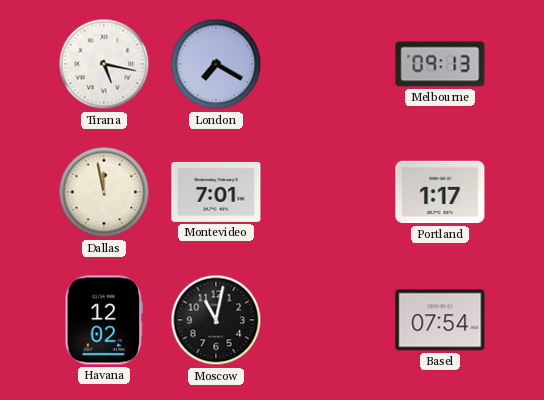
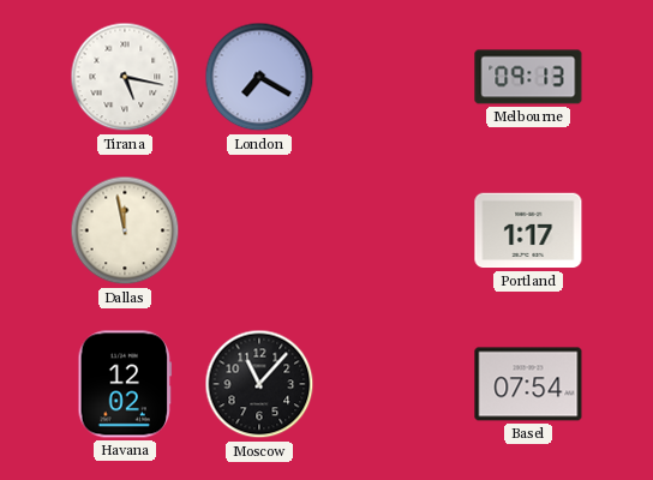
Montevideo: 7:01 -> none
Moscow: 11:02 -> 11:07
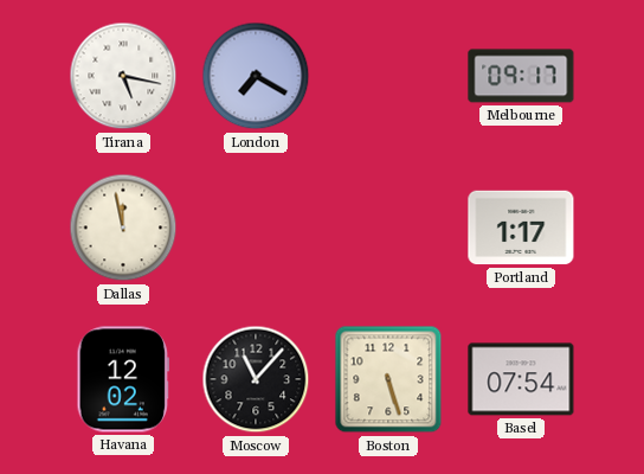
Melbourne: 09:13 -> 09:17
Boston: none -> 5:27
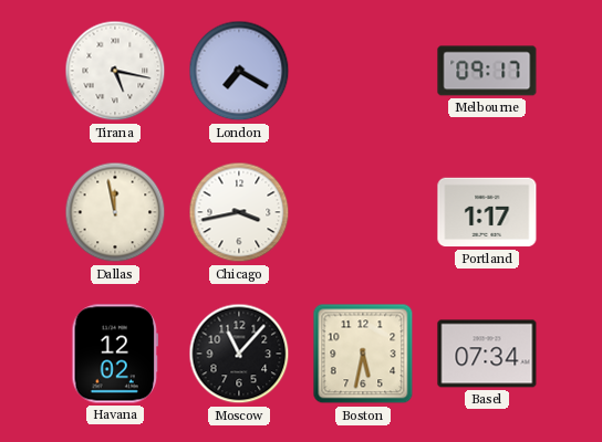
Chicago: none -> 3:43
Boston: 5:27 -> 5:32
Basel: 07:54 -> 07:34
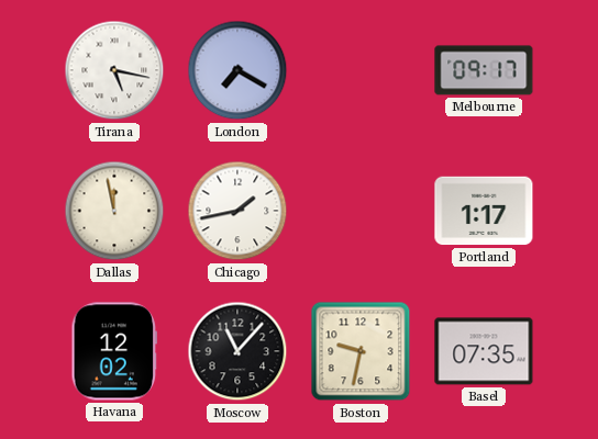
Chicago: 3:43 -> 1:43
Boston: 5:32 -> 9:32
Basel: 07:34 -> 07:35
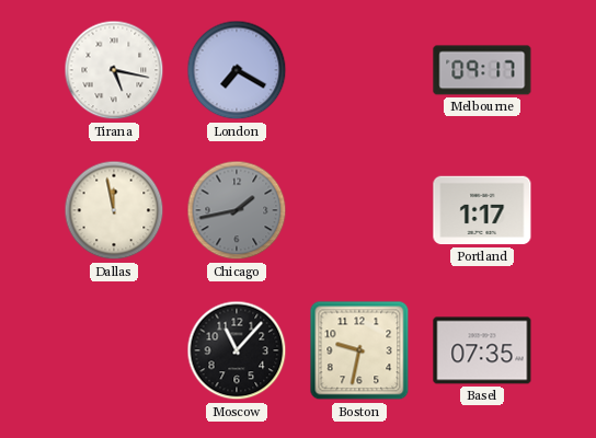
Chicago dial: white -> grey
Havana: 12:02 -> none
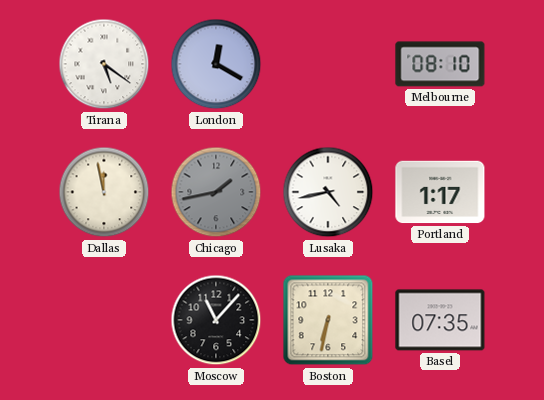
Tirana: 5:17 -> 5:21
London: 7:20 -> 12:20
Melbourne: 09:17 -> 08:10
Lusaka: none -> 4:43
Boston: 9:32 -> 6:32
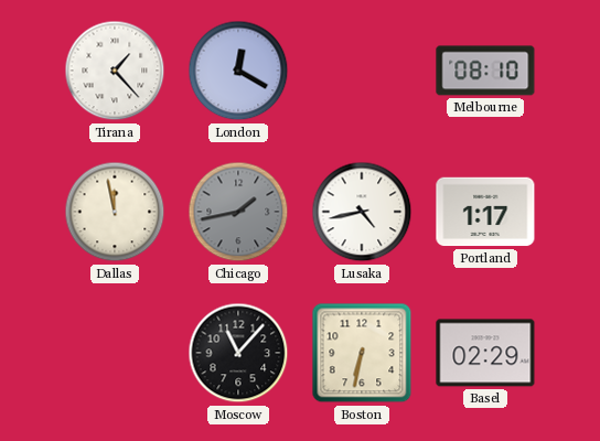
Tirana: 5:21 -> 1:23
Basel: 07:35 -> 02:29
